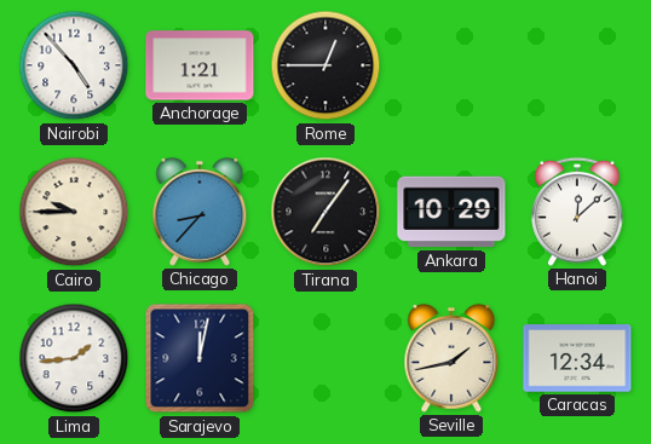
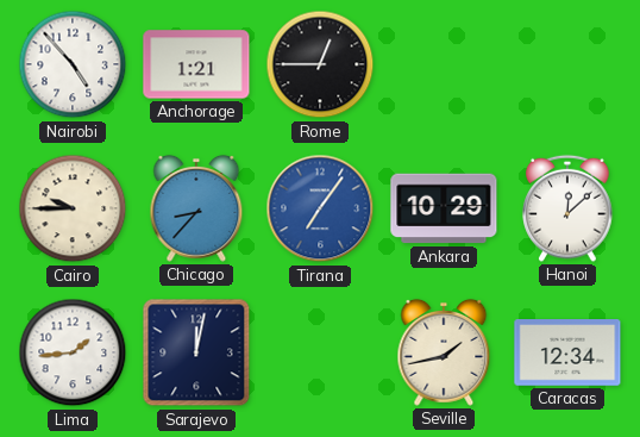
Tirana dial: black -> blue
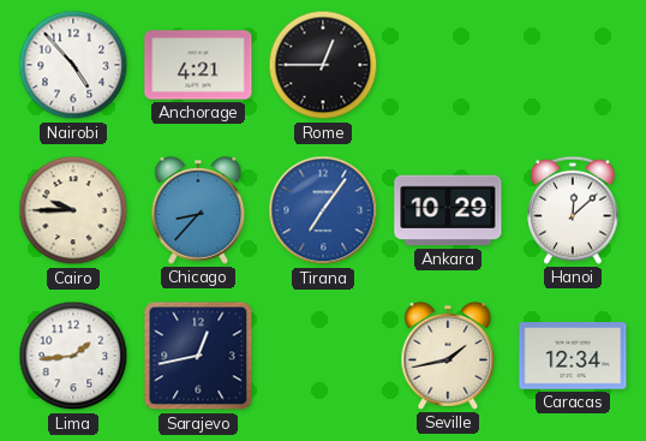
Anchorage: 1:21 -> 4:21
Sarajevo: 12:02 -> 12:43
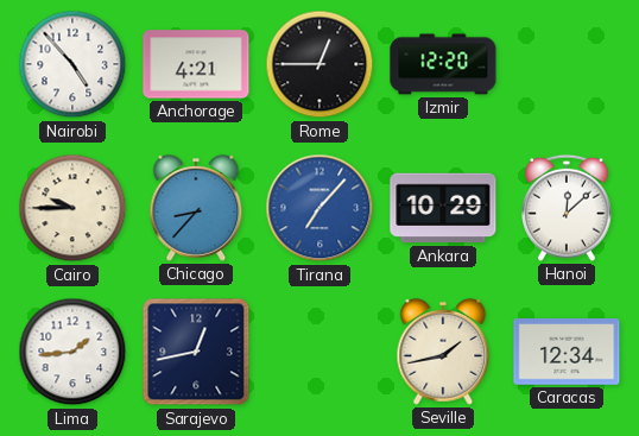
Izmir: none -> 12:20
Tirana: 7:06 -> 7:07
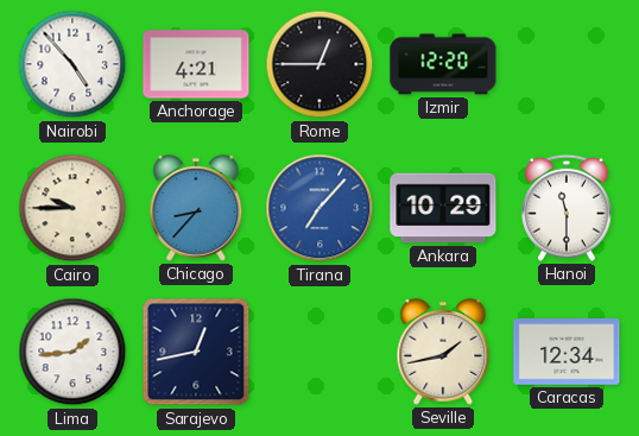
Hanoi: 12:08 -> 11:30
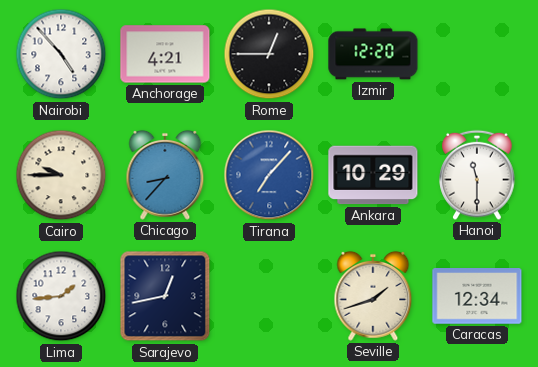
Seville: 1:43 -> 1:42
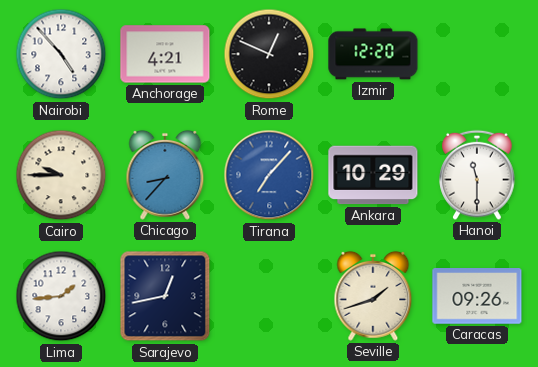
Rome: 12:45 -> 12:49
Caracas: 12:34 -> 09:26
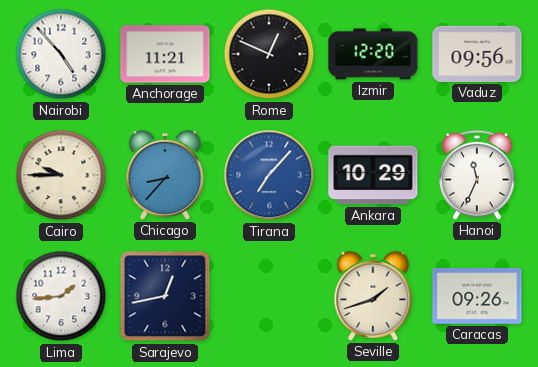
Anchorage: 4:21 -> 11:21
Vaduz: none -> 09:56
Hanoi: 11:30 -> 11:34
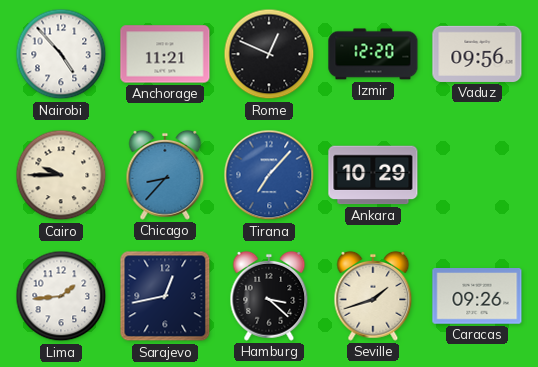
Hanoi: 11:34 -> none
Hamburg: none -> 3:22
